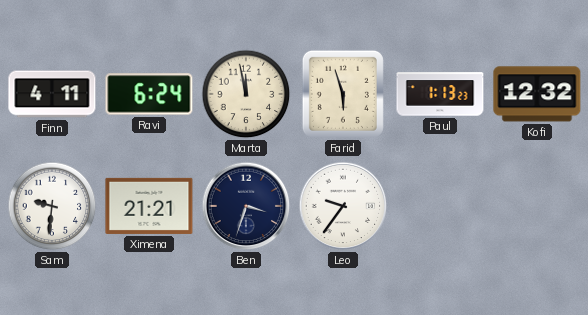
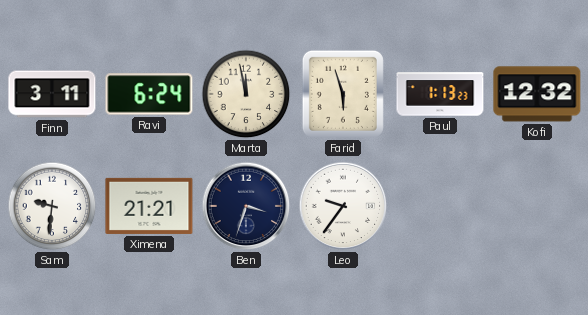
Finn: 4:11 -> 3:11
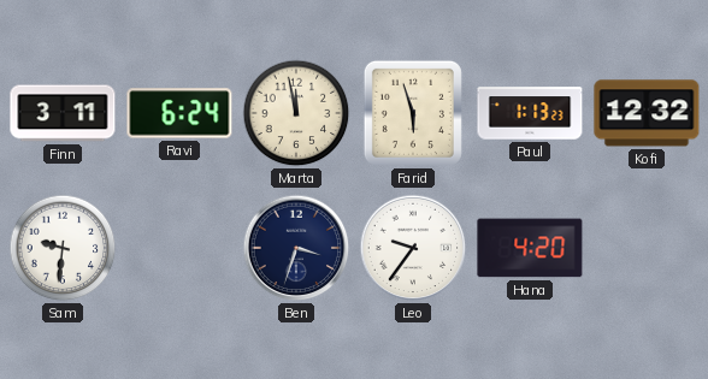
Ximena: 21:21 -> none
Hana: none -> 4:20
